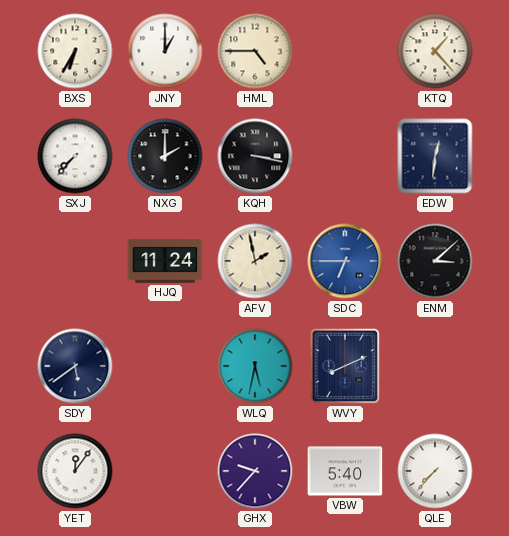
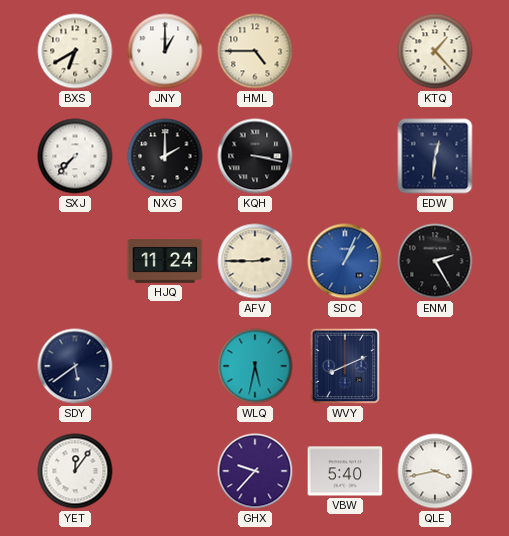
BXS: 6:35 -> 6:40
AFV: 1:58 -> 2:45
SDC: 6:45 -> 1:04
ENM: 3:08 -> 2:25
QLE: 7:37 -> 3:43
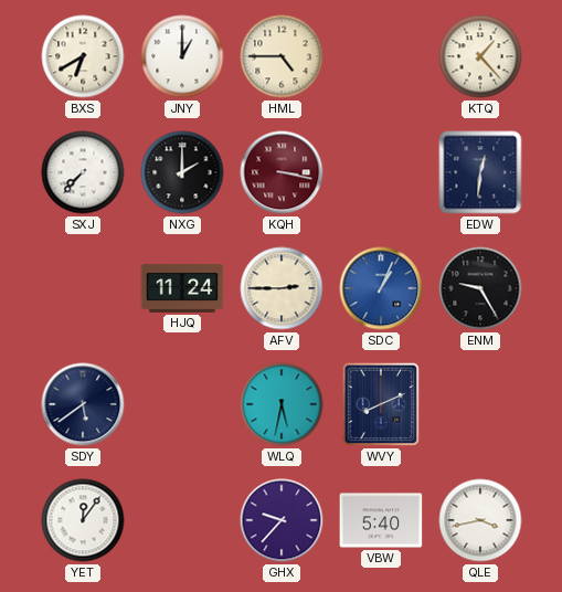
KQH dial: black -> burgundy
ENM: 2:25 -> 9:25
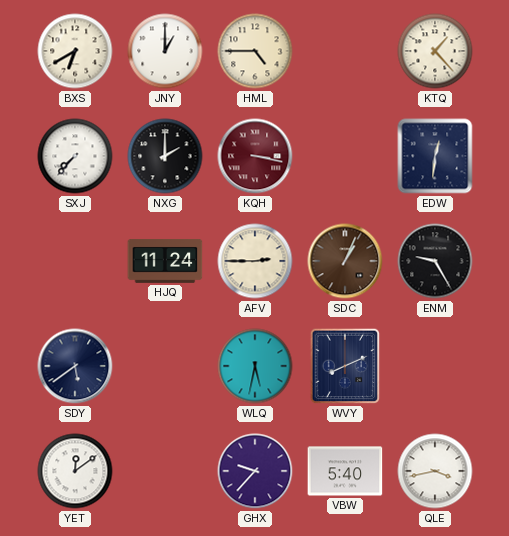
SDC dial: blue -> brown
YET: 12:06 -> 12:09
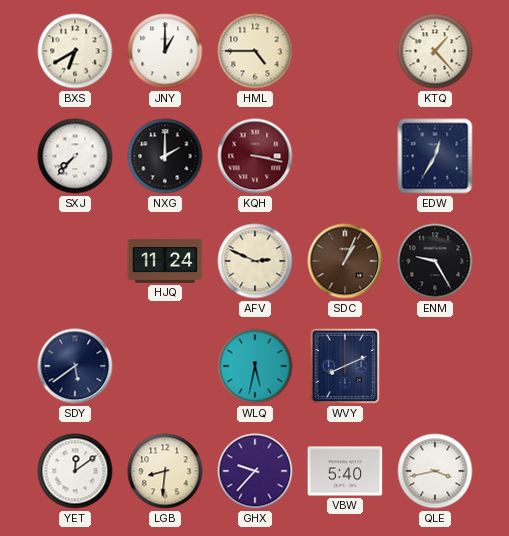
EDW: 12:31 -> 12:35
AFV: 2:45 -> 2:49
LGB: none -> 8:31
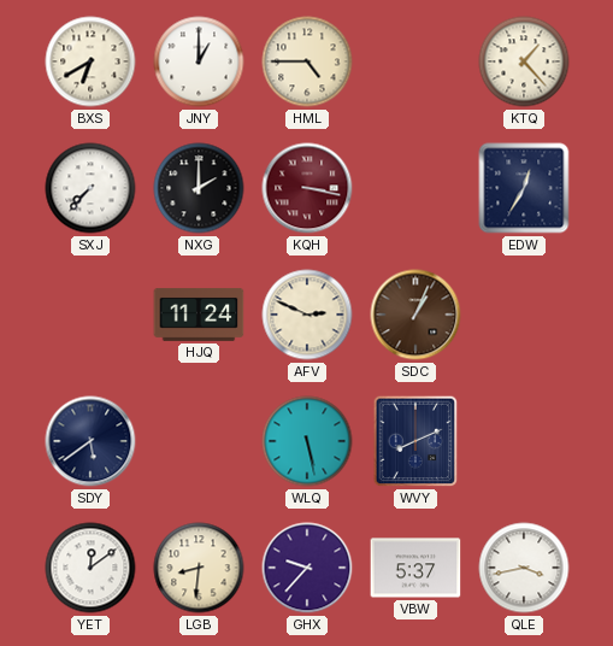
ENM: 9:25 -> none
WLQ: 5:32 -> 5:28
VBW: 5:40 -> 5:37
